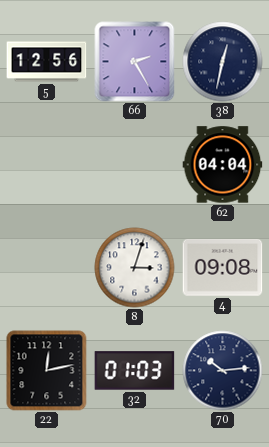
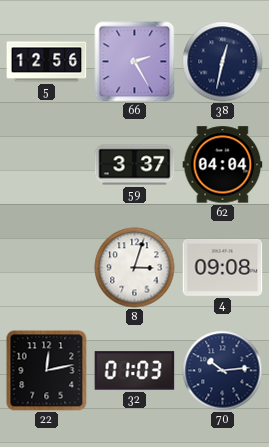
59: none -> 3:37
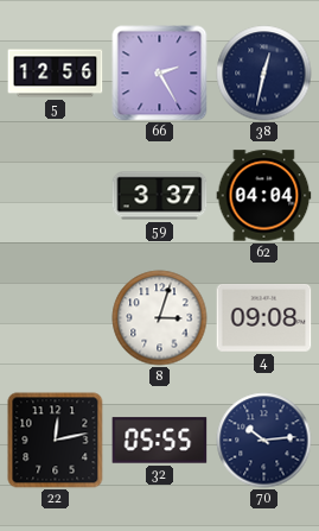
32: 01:03 -> 05:55
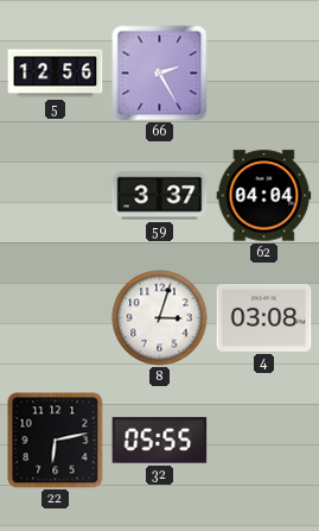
38: 12:32 -> none
4: 09:08 -> 03:08
22: 12:13 -> 6:13
70: 10:14 -> none
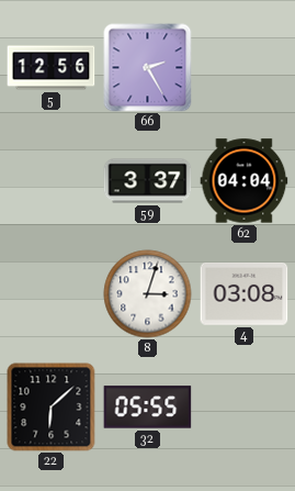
22: 6:13 -> 6:08
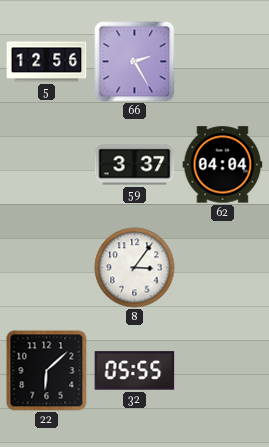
8: 3:03 -> 3:06
4: 03:08 -> none
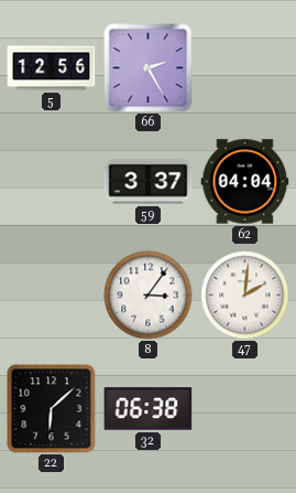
47: none -> 2:01
32: 05:55 -> 06:38
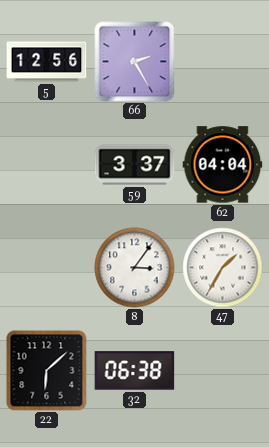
47: 2:01 -> 1:35
